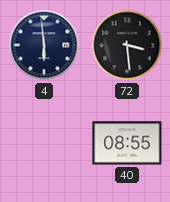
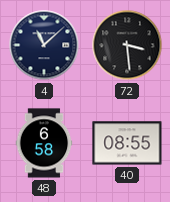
4: 5:59 -> 11:08
48: none -> 6:58
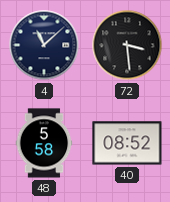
48: 6:58 -> 5:58
40: 08:55 -> 08:52
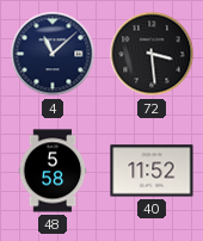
40: 08:52 -> 11:52
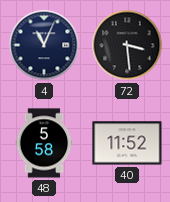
4: 11:08 -> 11:04
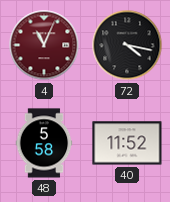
4 dial: navy -> burgundy
72: 3:29 -> 4:17
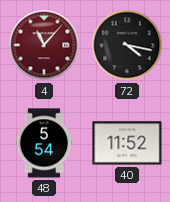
4: 11:04 -> 11:07
48: 5:58 -> 5:54
